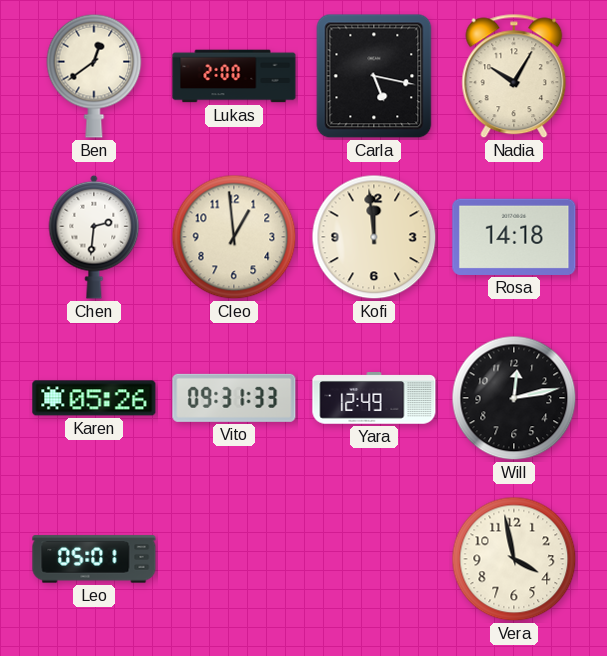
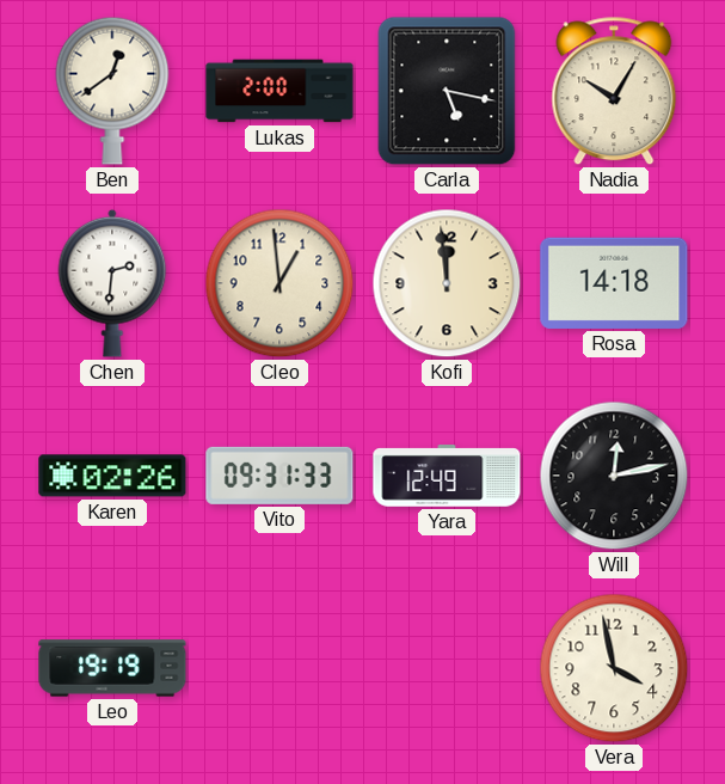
Karen: 05:26 -> 02:26
Leo: 05:01 -> 19:19
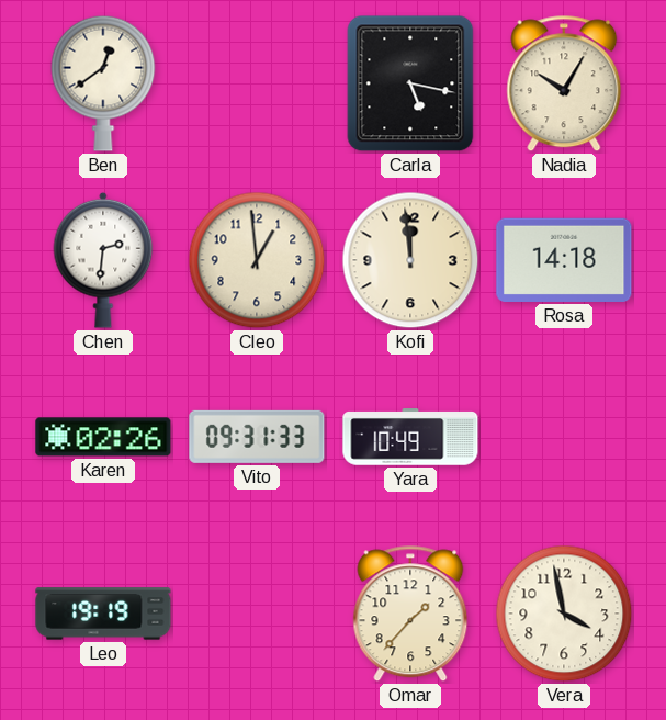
Lukas: 2:00 -> none
Yara: 12:49 -> 10:49
Will: 12:13 -> none
Omar: none -> 1:37
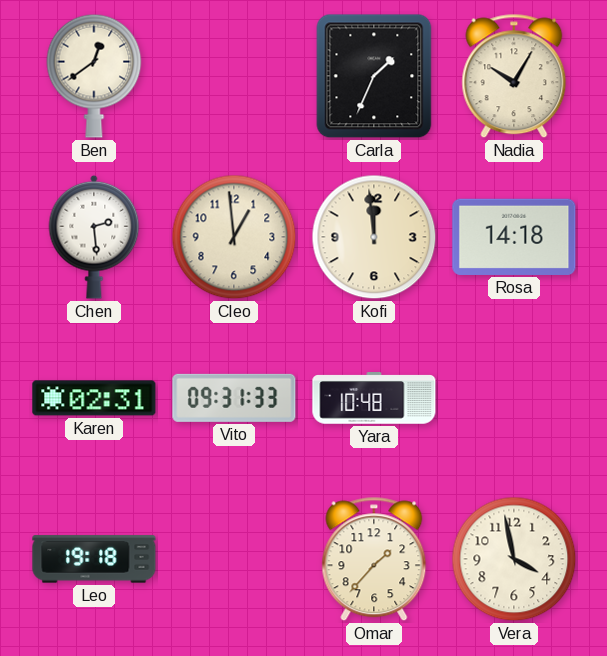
Carla: 5:17 -> 1:34
Chen: 2:31 -> 2:29
Karen: 02:26 -> 02:31
Yara: 10:49 -> 10:48
Leo: 19:19 -> 19:18
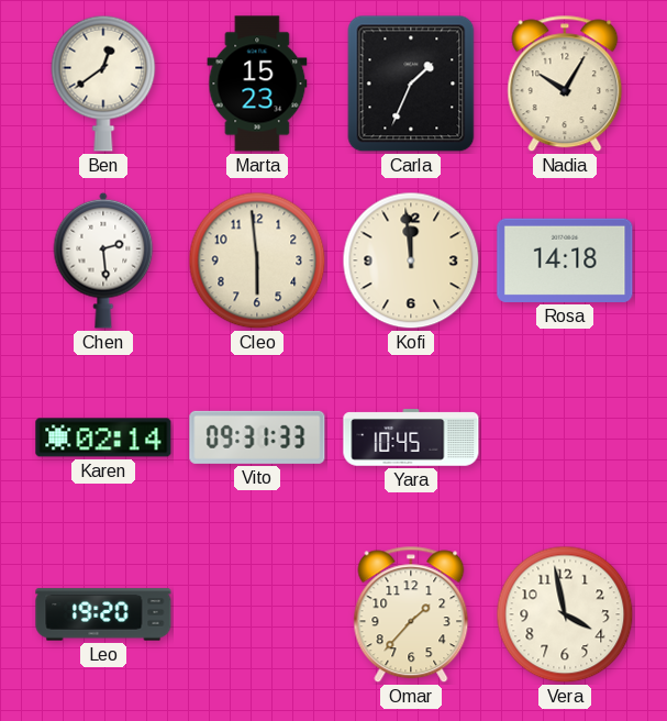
Marta: none -> 15:23
Cleo: 12:59 -> 5:59
Karen: 02:31 -> 02:14
Yara: 10:48 -> 10:45
Leo: 19:18 -> 19:20
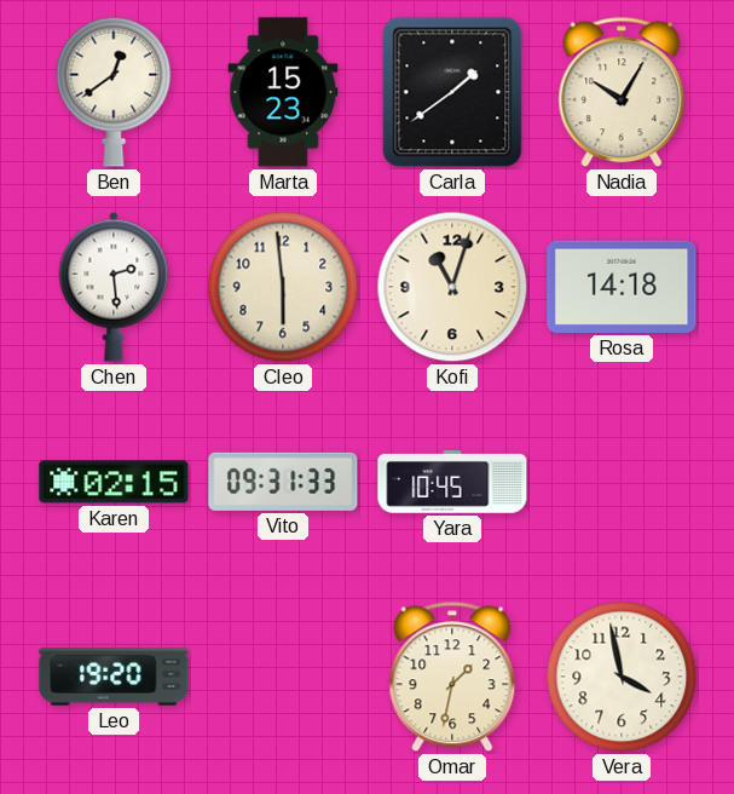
Carla: 1:34 -> 1:39
Kofi: 11:59 -> 11:03
Karen: 02:14 -> 02:15
Omar: 1:37 -> 1:32
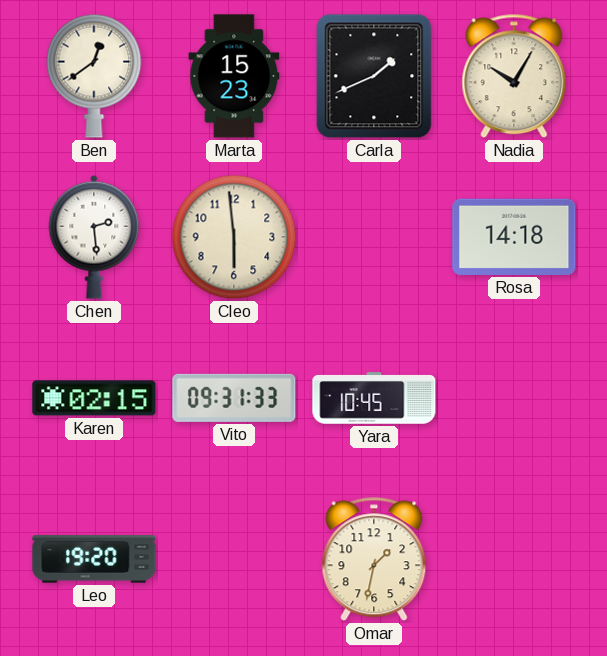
Carla: 1:39 -> 1:41
Kofi: 11:03 -> none
Vera: 3:58 -> none
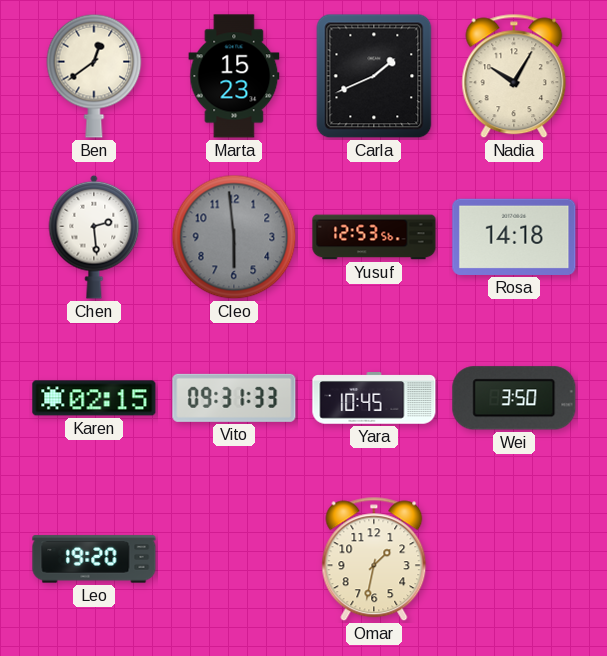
Cleo dial: cream -> grey
Yusuf: none -> 12:53
Wei: none -> 3:50
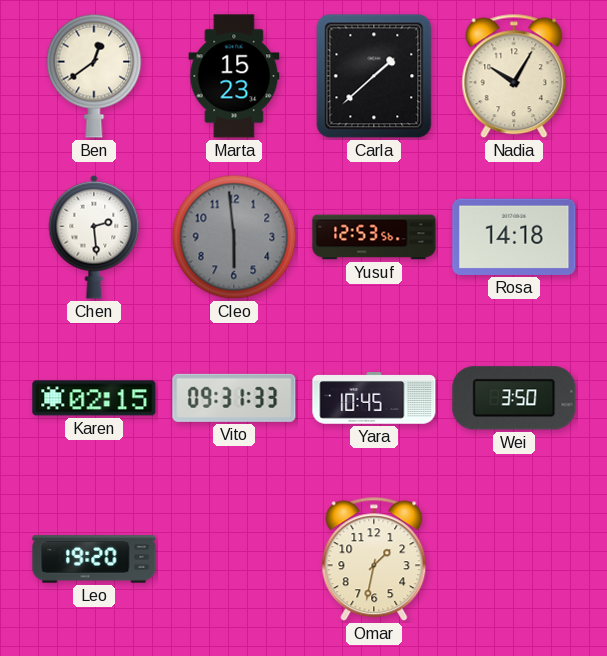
Carla: 1:41 -> 1:38
